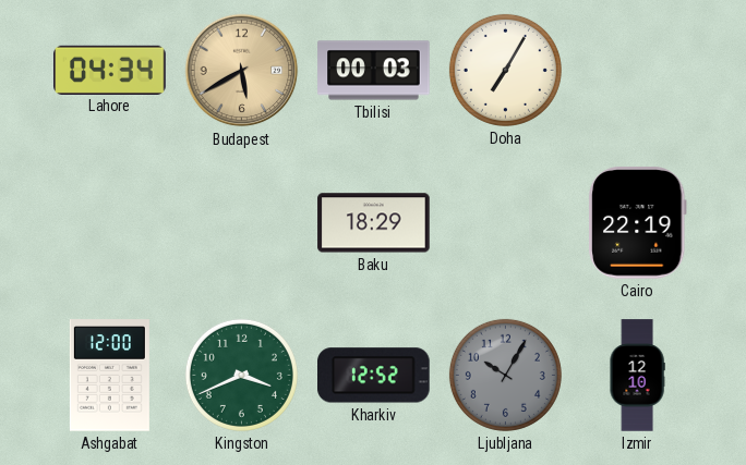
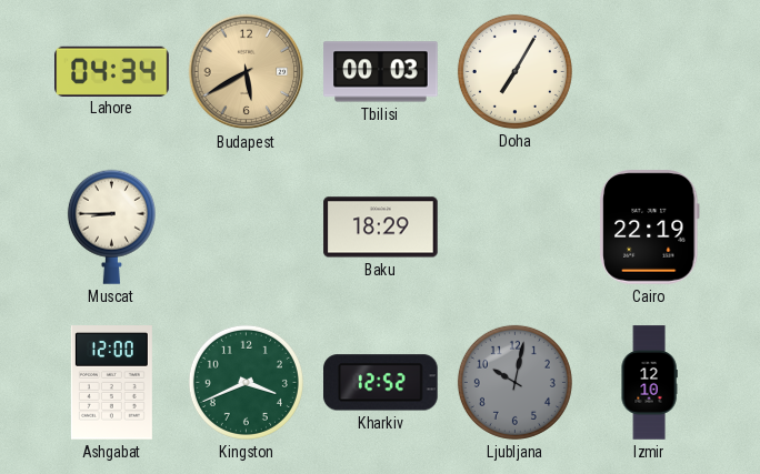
Muscat: none -> 8:45
Ljubljana: 10:05 -> 10:02
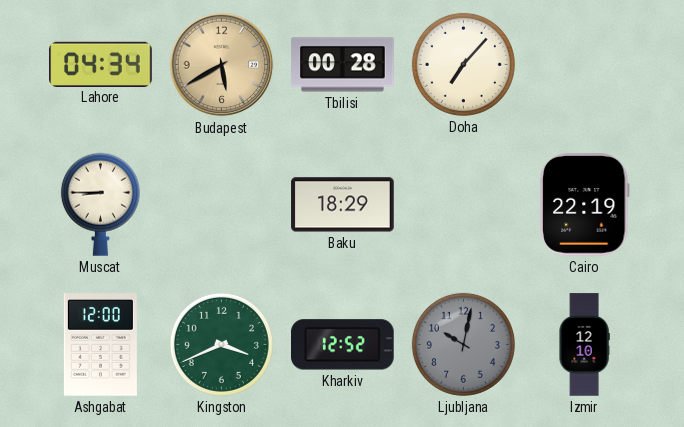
Tbilisi: 00:03 -> 00:28
Doha: 7:05 -> 7:07
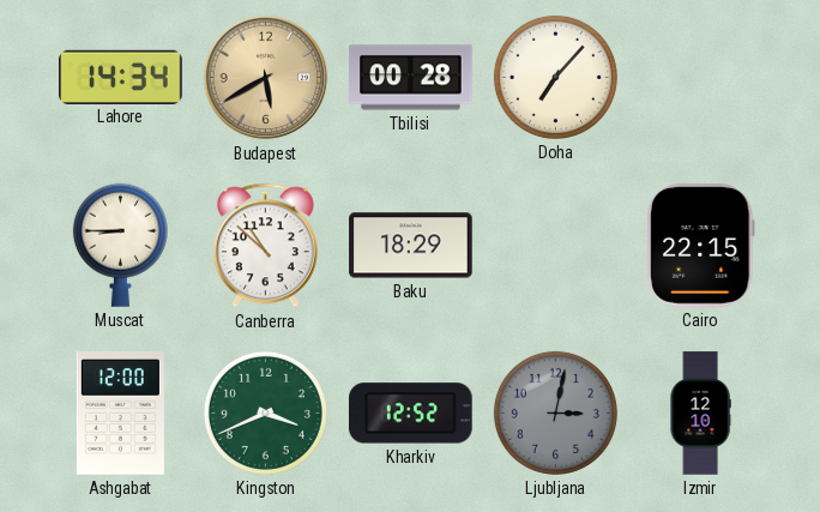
Lahore: 04:34 -> 14:34
Canberra: none -> 10:52
Cairo: 22:19 -> 22:15
Ljubljana: 10:02 -> 3:02
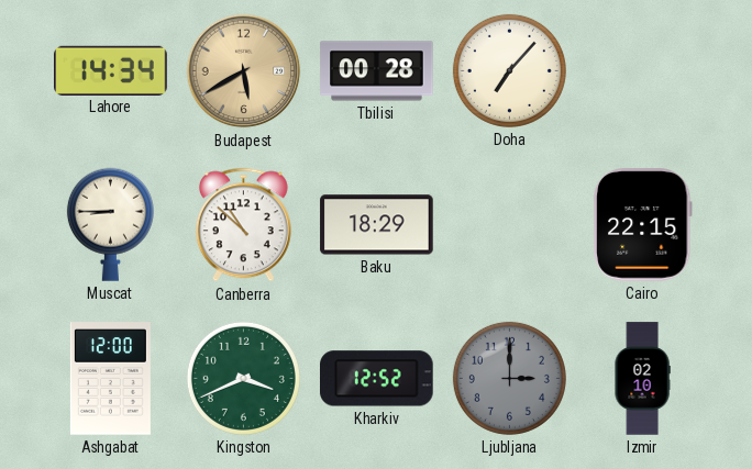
Ljubljana: 3:02 -> 3:00
Izmir: 12:10 -> 02:10
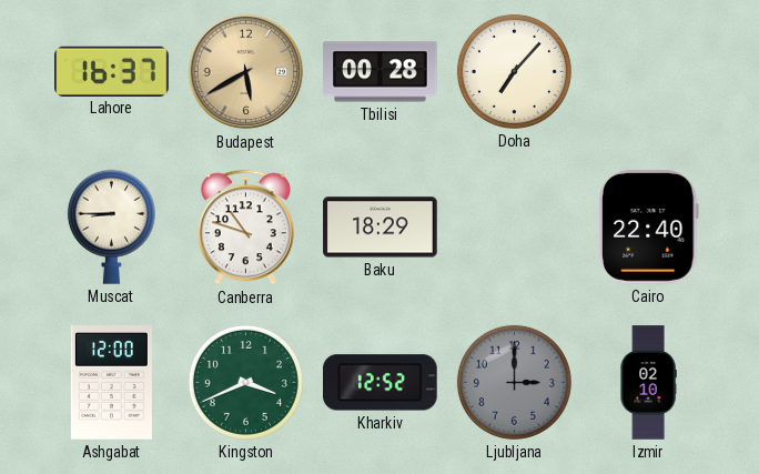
Lahore: 14:34 -> 16:37
Canberra: 10:52 -> 10:48
Cairo: 22:15 -> 22:40
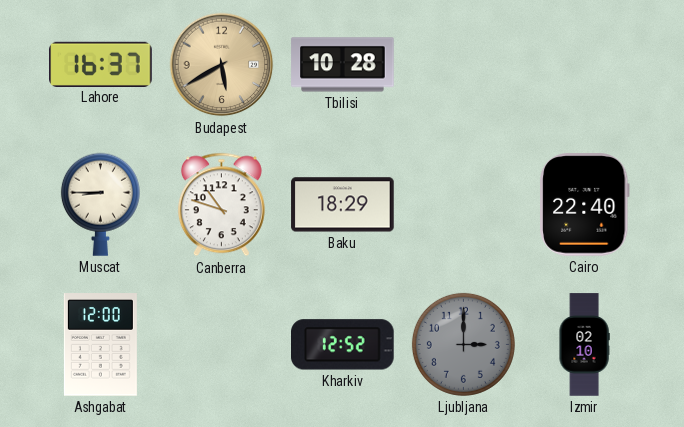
Tbilisi: 00:28 -> 10:28
Doha: 7:07 -> none
Kingston: 3:41 -> none
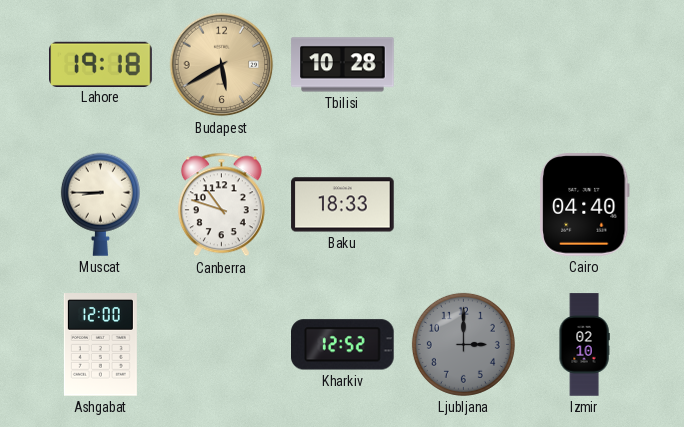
Lahore: 16:37 -> 19:18
Baku: 18:29 -> 18:33
Cairo: 22:40 -> 04:40
